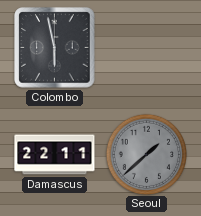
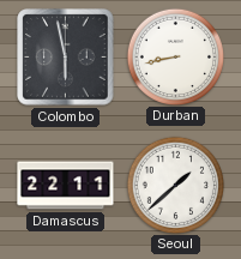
Durban: none -> 8:43
Seoul dial: grey -> white
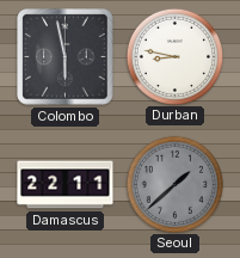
Durban: 8:43 -> 8:47
Seoul dial: white -> grey
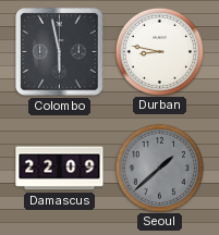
Damascus: 22:11 -> 22:09
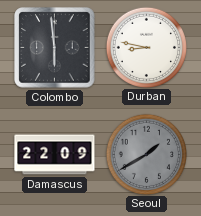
Colombo: 5:58 -> 5:59
Seoul: 1:38 -> 1:40
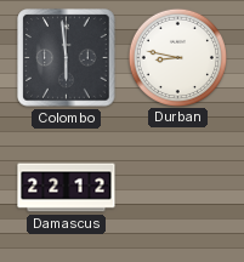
Damascus: 22:09 -> 22:12
Seoul: 1:40 -> none
